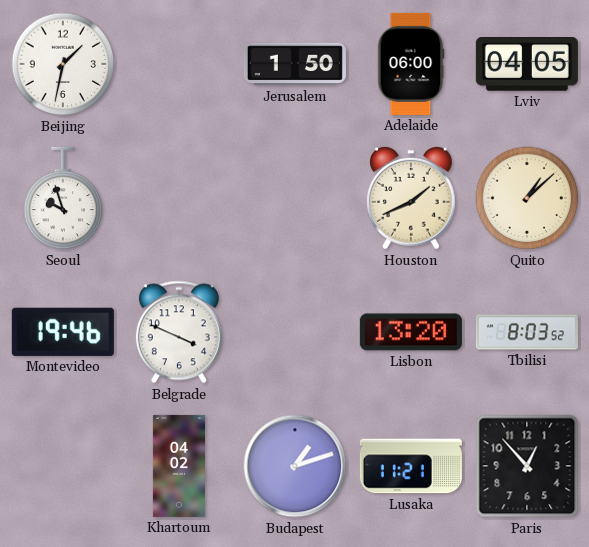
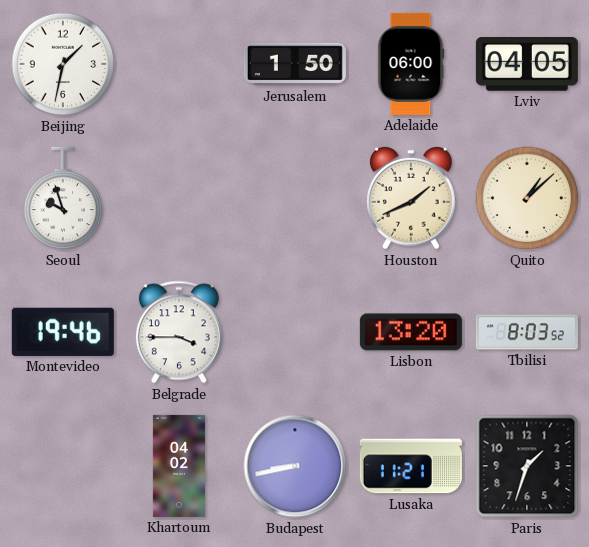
Belgrade: 3:49 -> 3:45
Budapest: 1:12 -> 8:43
Paris: 12:53 -> 1:33
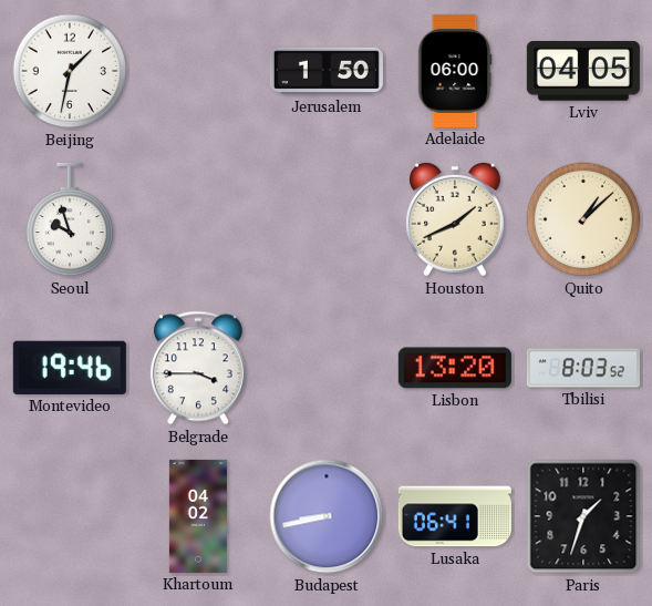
Lusaka: 11:21 -> 06:41
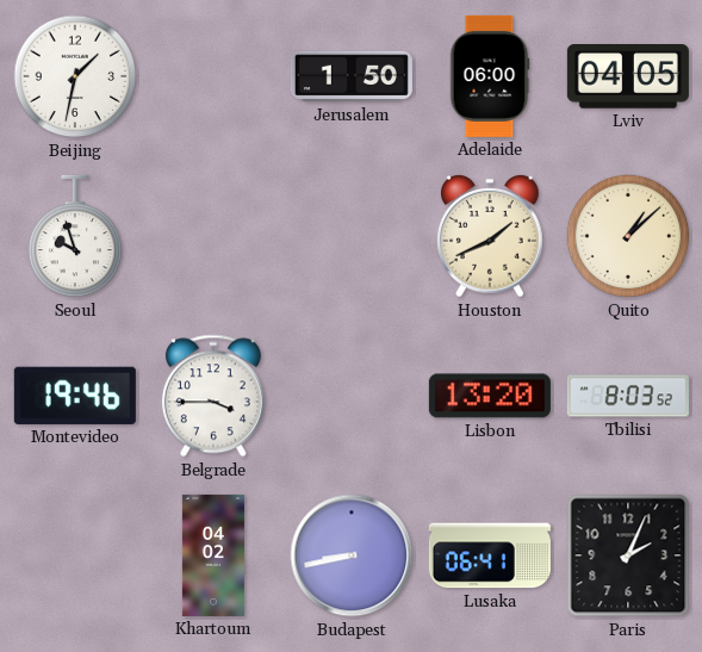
Paris: 1:33 -> 2:04
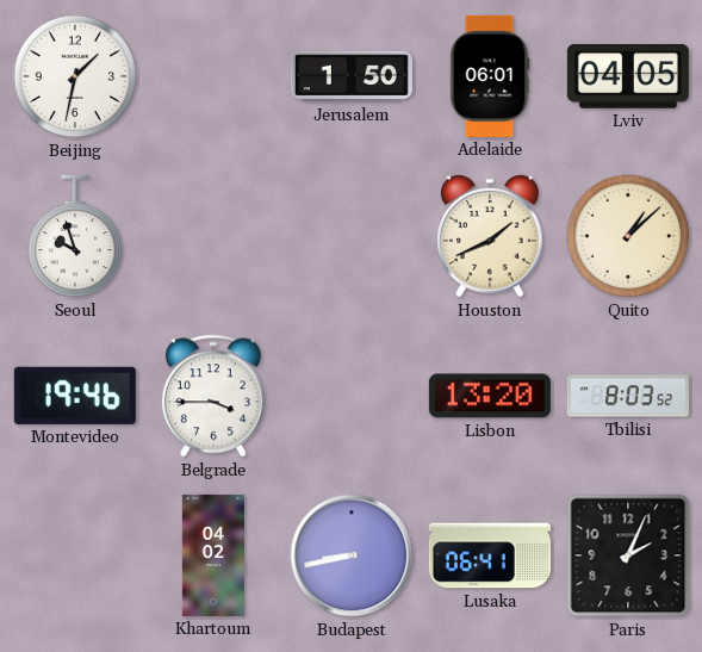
Adelaide: 06:00 -> 06:01
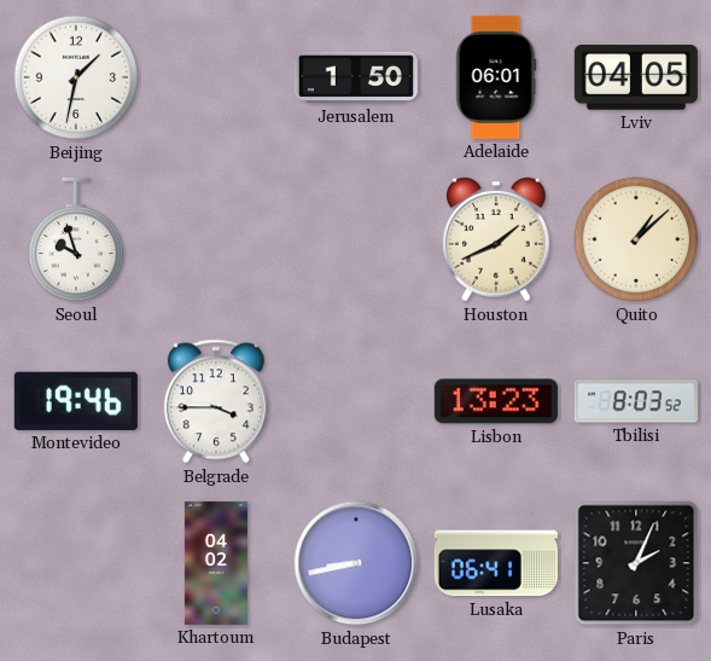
Lisbon: 13:20 -> 13:23
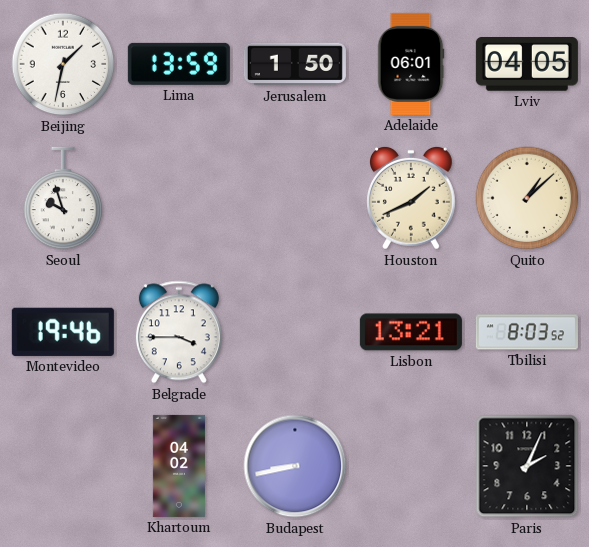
Lima: none -> 13:59
Lisbon: 13:23 -> 13:21
Lusaka: 06:41 -> none
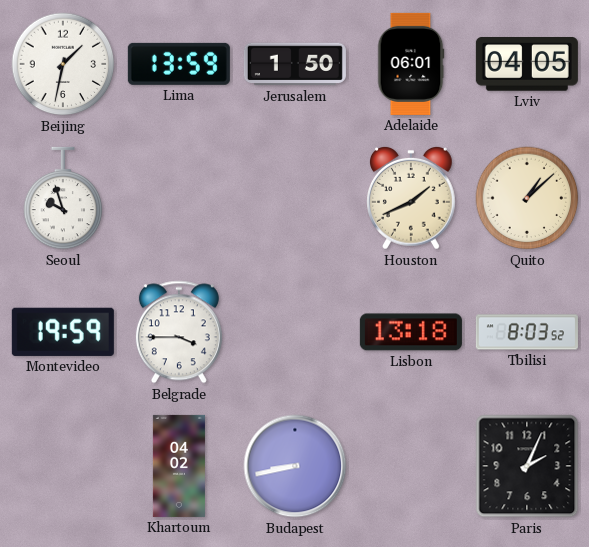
Montevideo: 19:46 -> 19:59
Lisbon: 13:21 -> 13:18
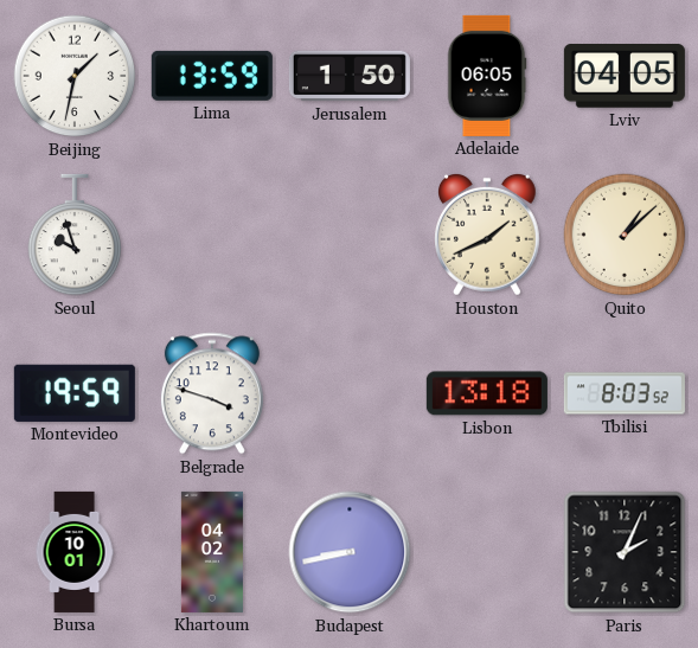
Adelaide: 06:01 -> 06:05
Belgrade: 3:45 -> 3:48
Bursa: none -> 10:01
